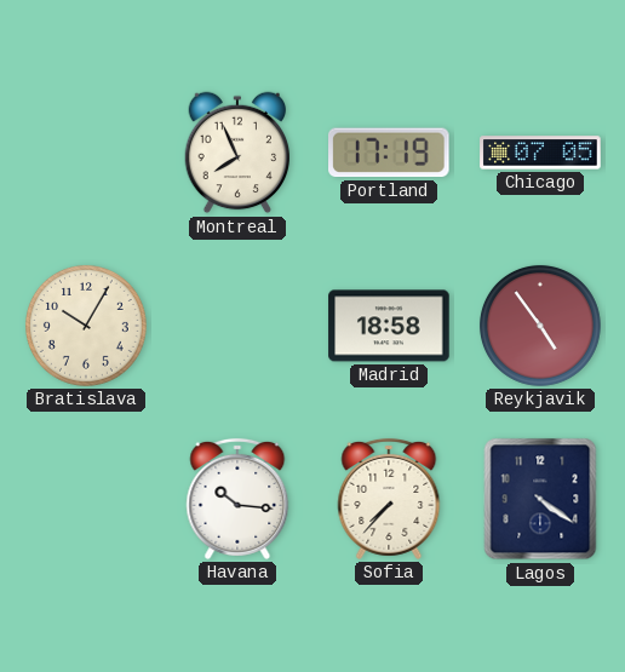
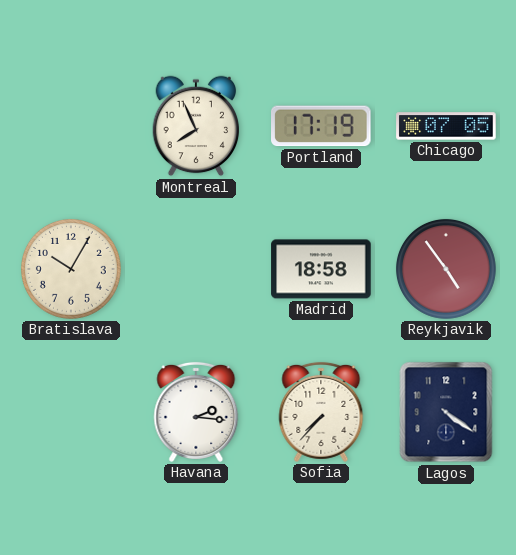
Havana: 10:16 -> 2:16
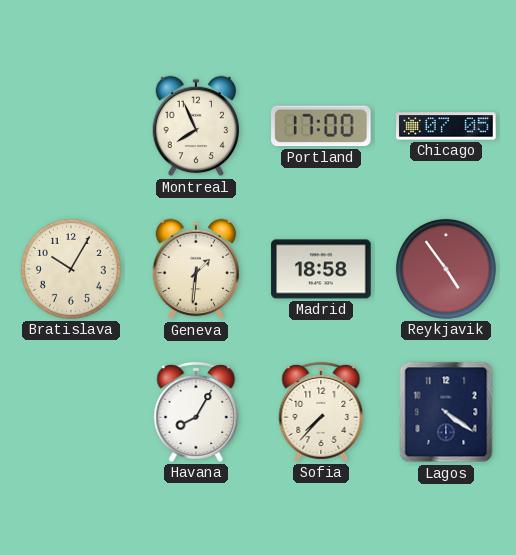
Portland: 17:19 -> 17:00
Geneva: none -> 1:31
Havana: 2:16 -> 8:05
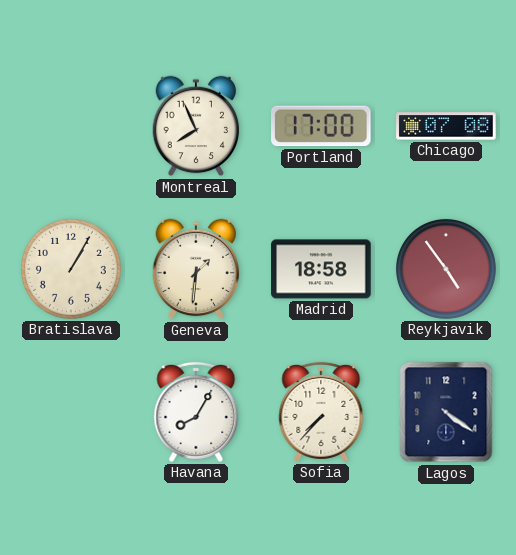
Chicago: 07:05 -> 07:08
Bratislava: 10:05 -> 1:05
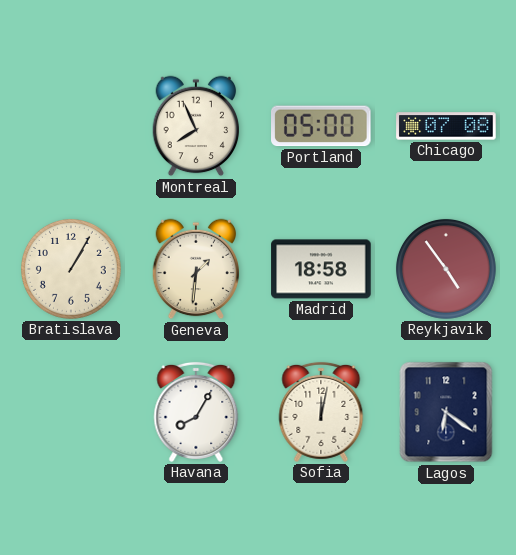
Portland: 17:00 -> 05:00
Sofia: 7:37 -> 12:02
Lagos: 4:21 -> 6:21
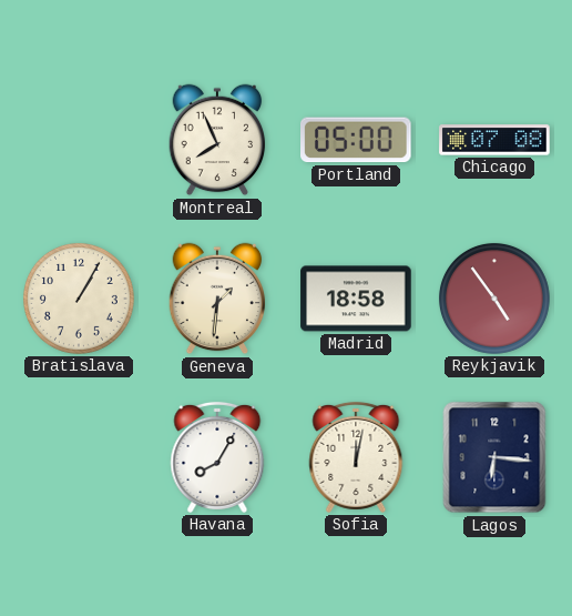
Lagos: 6:21 -> 6:16
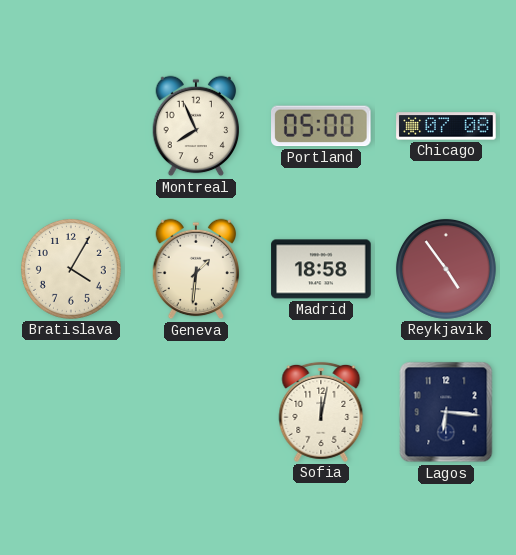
Bratislava: 1:05 -> 4:05
Havana: 8:05 -> none
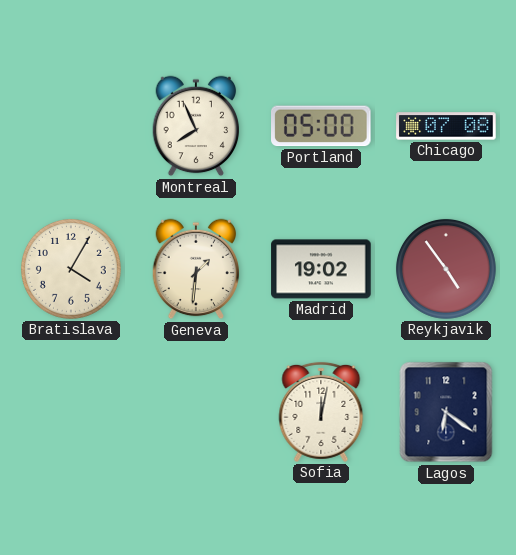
Madrid: 18:58 -> 19:02
Lagos: 6:16 -> 6:21
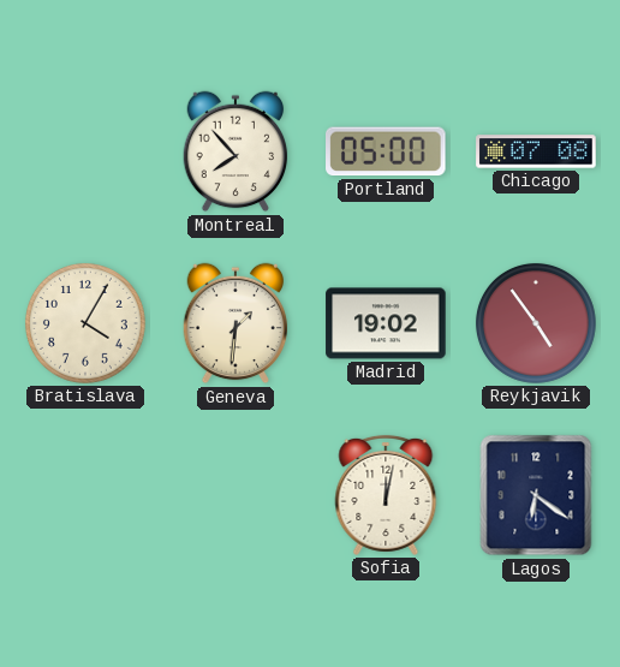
Montreal: 7:56 -> 7:53
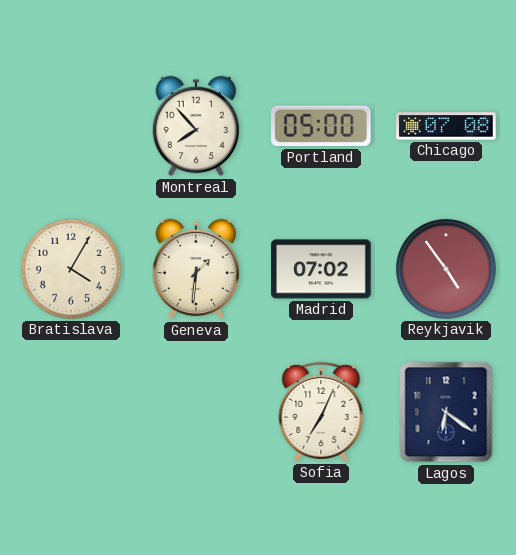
Madrid: 19:02 -> 07:02
Sofia: 12:02 -> 7:04
